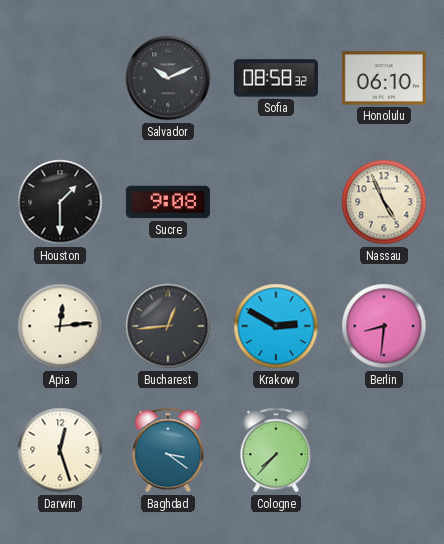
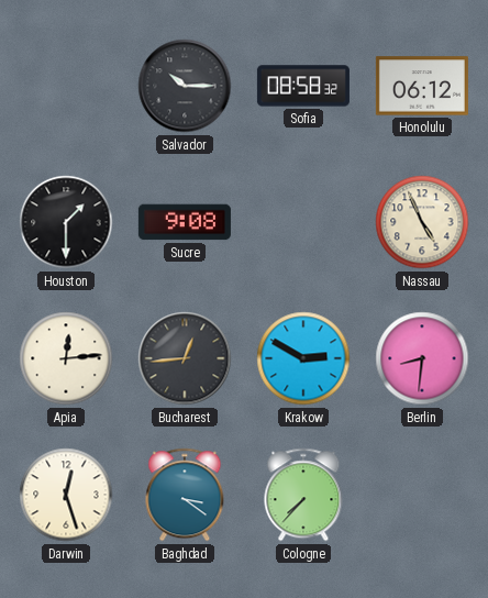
Salvador: 10:11 -> 10:15
Honolulu: 06:10 -> 06:12
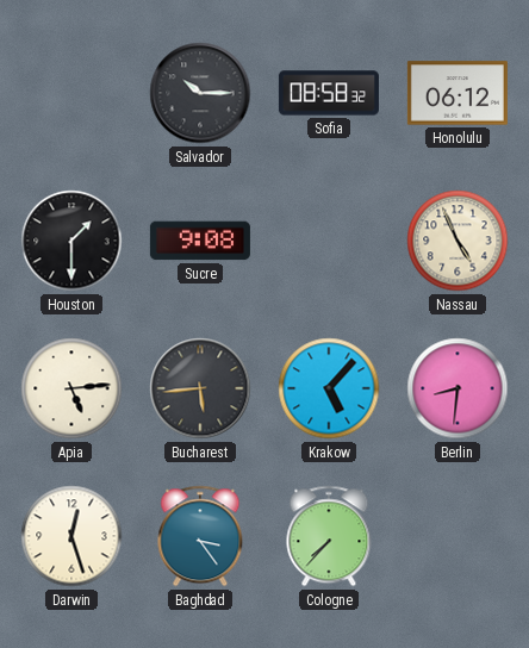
Apia: 12:14 -> 5:14
Bucharest: 12:44 -> 5:44
Krakow: 2:50 -> 5:07
Baghdad: 3:21 -> 3:24
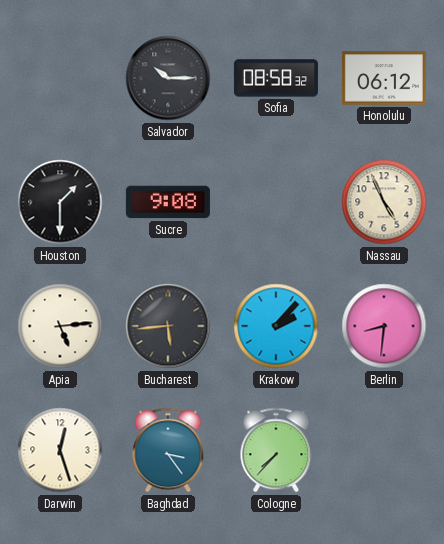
Krakow: 5:07 -> 2:07
